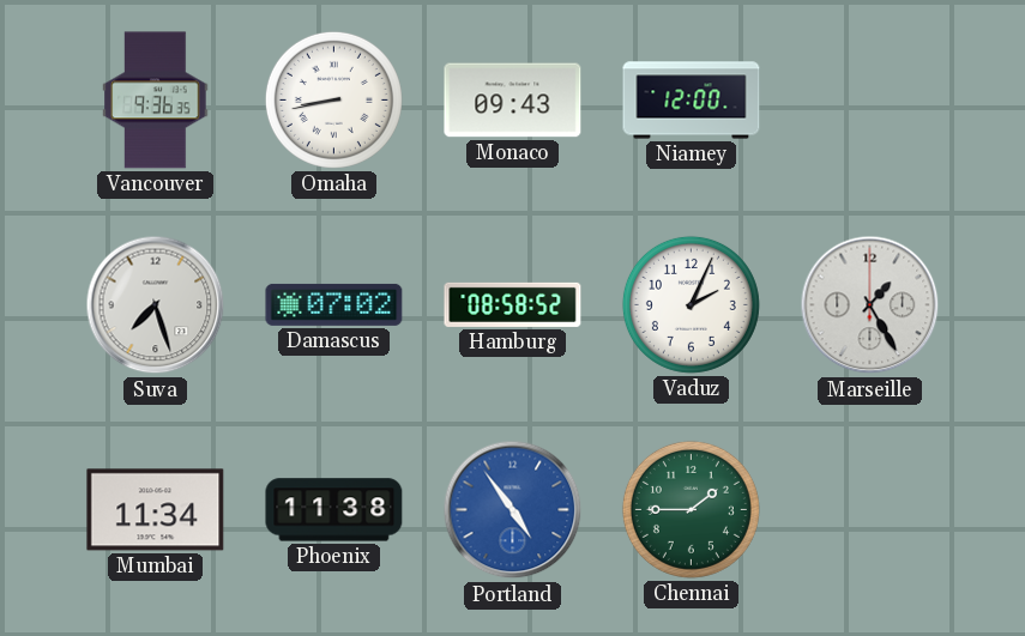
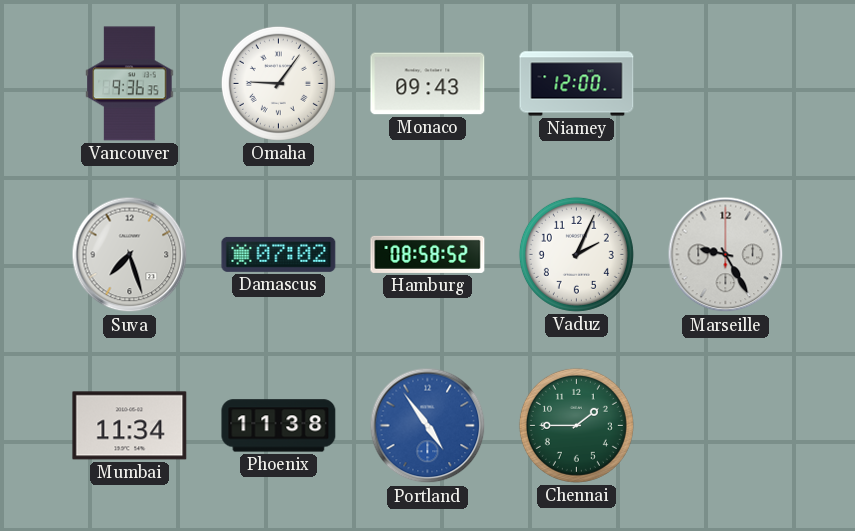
Omaha: 8:43 -> 9:06
Marseille: 1:25 -> 9:25
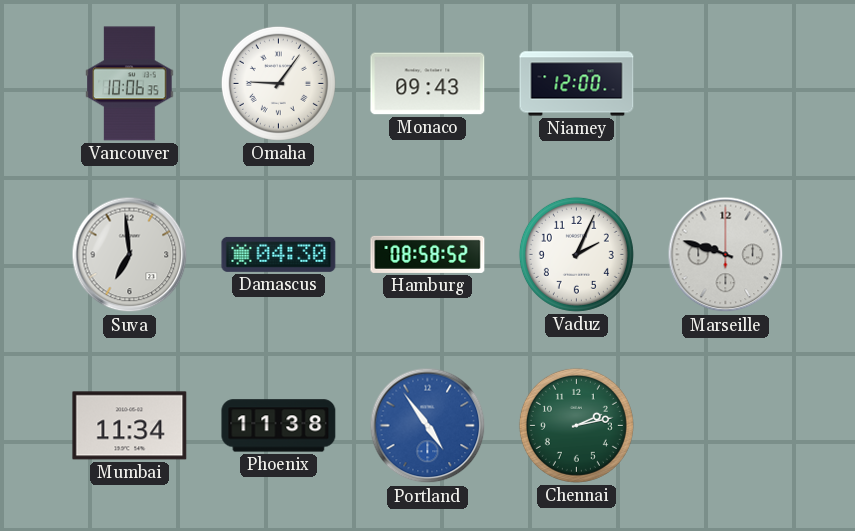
Vancouver: 9:36 -> 10:06
Suva: 7:27 -> 6:59
Damascus: 07:02 -> 04:30
Marseille: 9:25 -> 9:48
Chennai: 1:45 -> 2:13
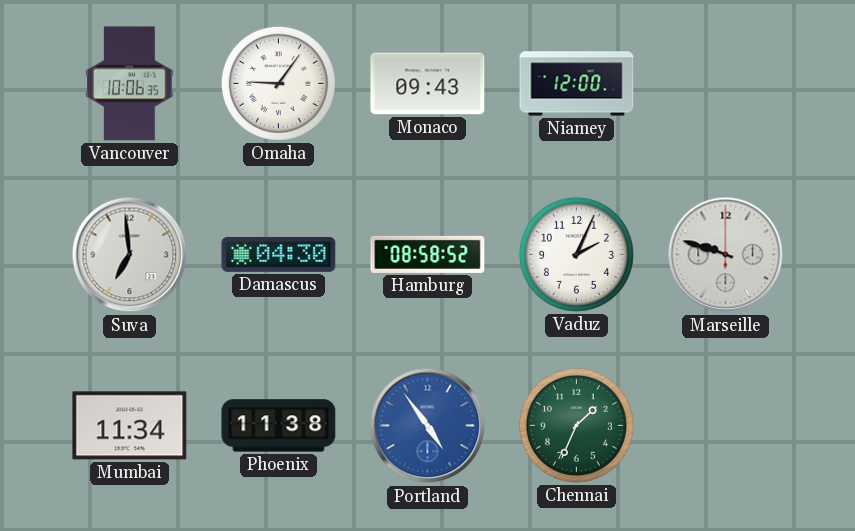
Chennai: 2:13 -> 1:34
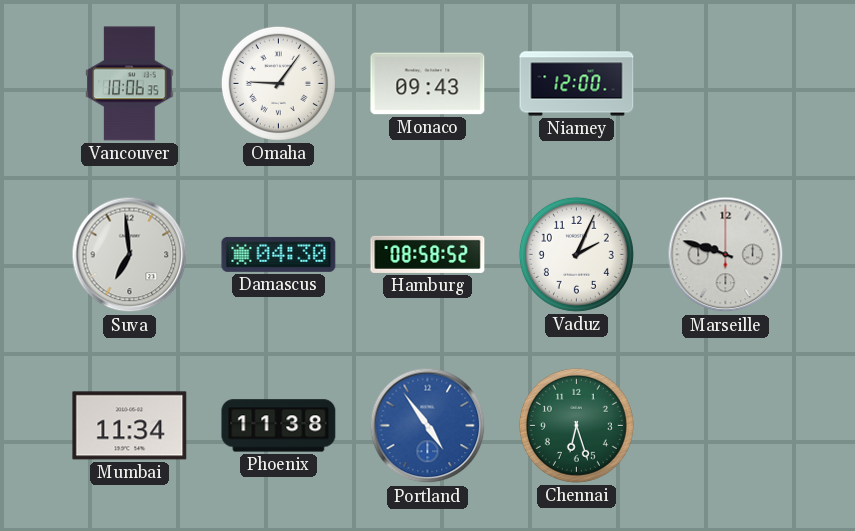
Chennai: 1:34 -> 6:27
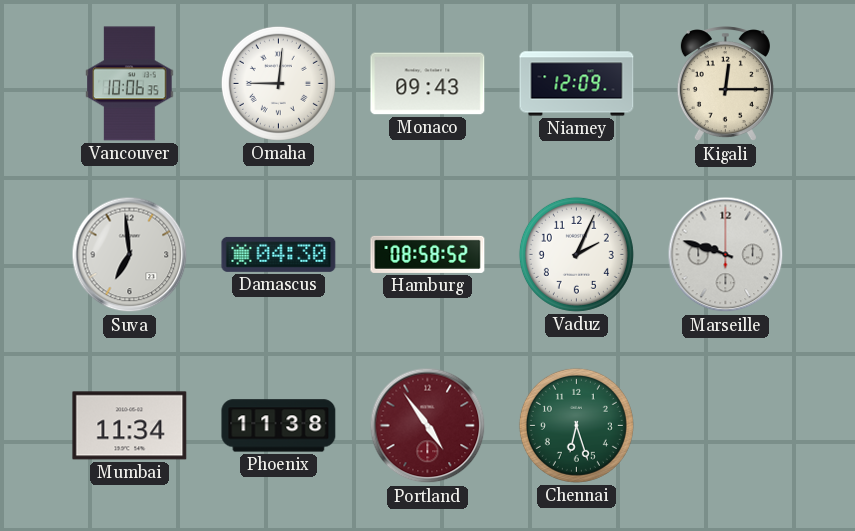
Omaha: 9:06 -> 9:01
Niamey: 12:00 -> 12:09
Kigali: none -> 12:15
Portland dial: blue -> burgundy
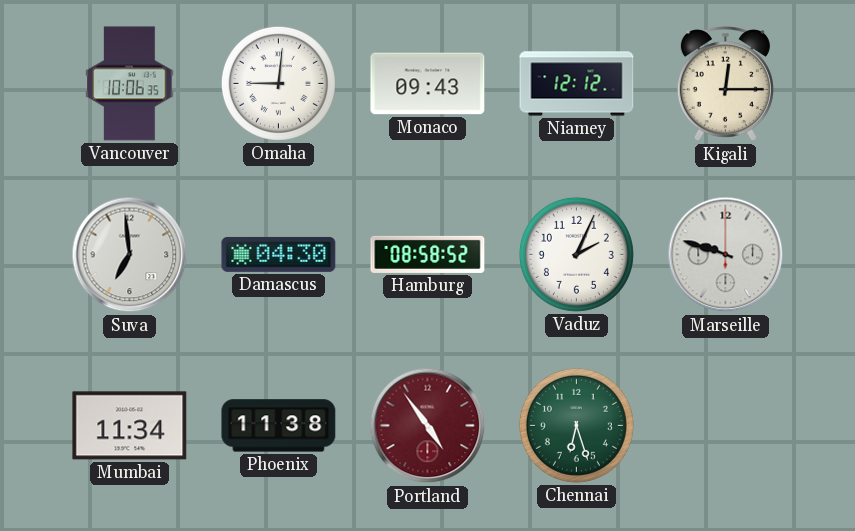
Niamey: 12:09 -> 12:12
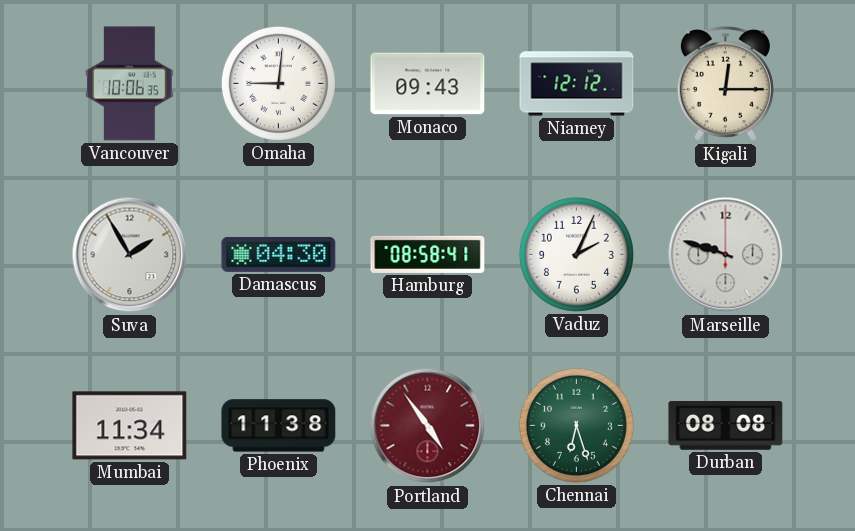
Suva: 6:59 -> 1:55
Hamburg: 08:58:52 -> 08:58:41
Durban: none -> 08:08
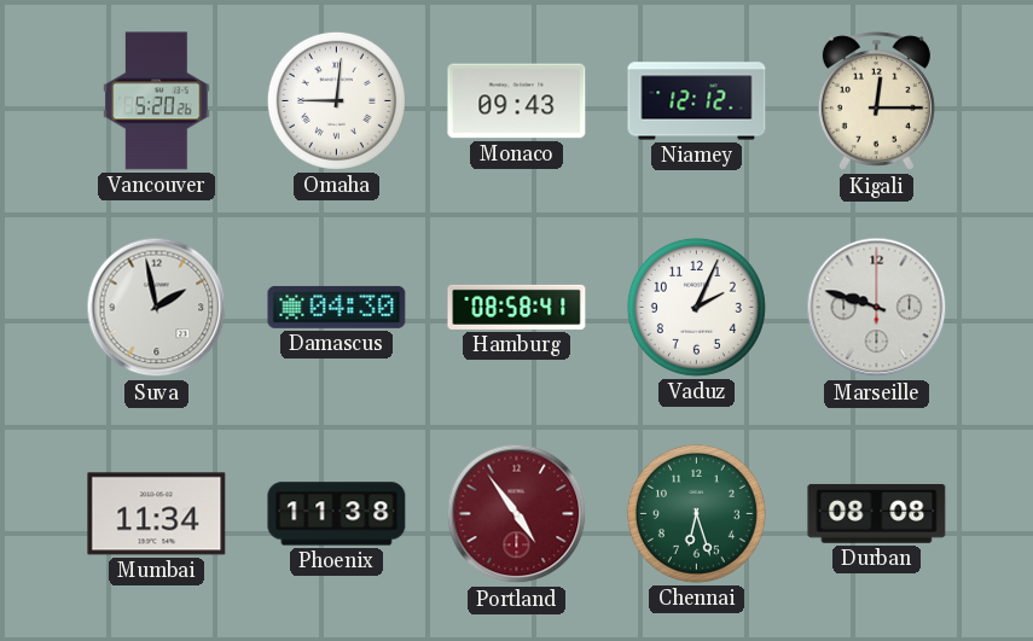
Vancouver: 10:06 -> 5:20
Suva: 1:55 -> 1:58
